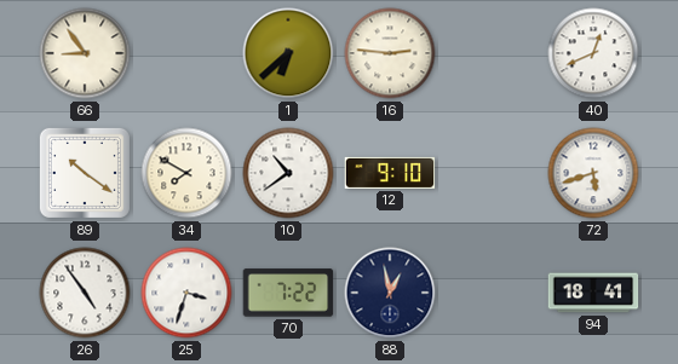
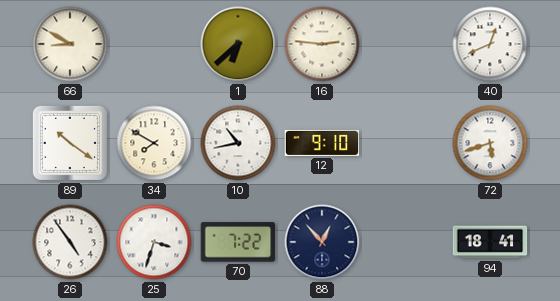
66: 8:54 -> 8:50
10: 10:39 -> 10:43
88: 12:58 -> 12:53
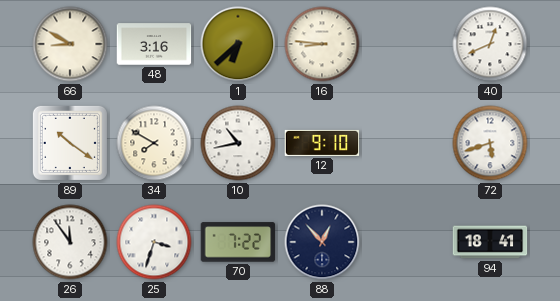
48: none -> 3:16
16: 2:46 -> 8:46
26: 4:54 -> 11:54
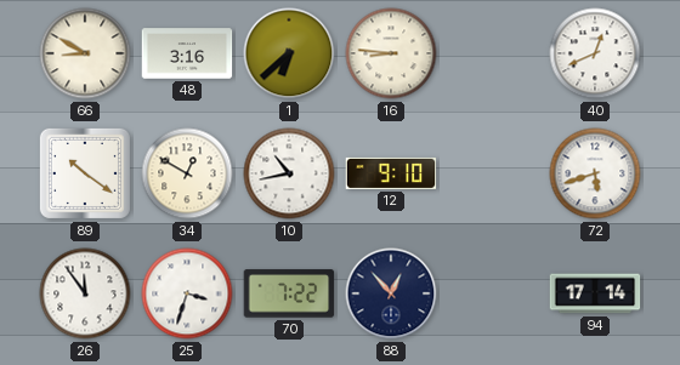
34: 7:50 -> 12:50
94: 18:41 -> 17:14
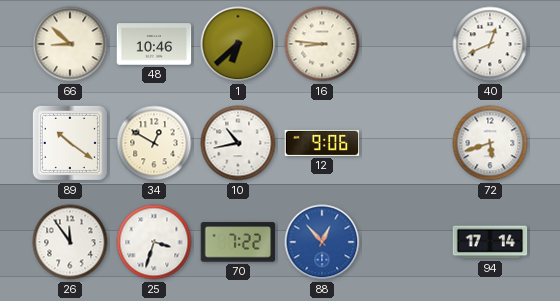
66: 8:50 -> 8:52
48: 3:16 -> 10:46
12: 9:10 -> 9:06
88 dial: navy -> blue
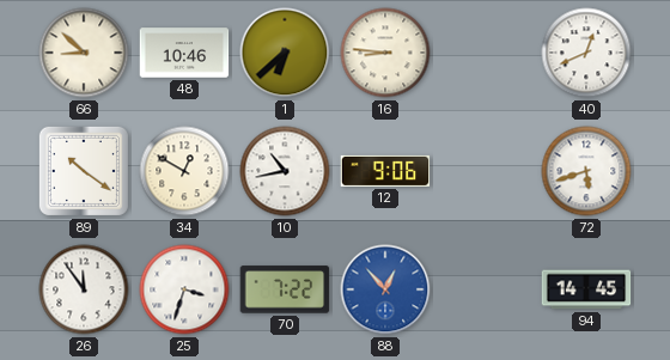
94: 17:14 -> 14:45
